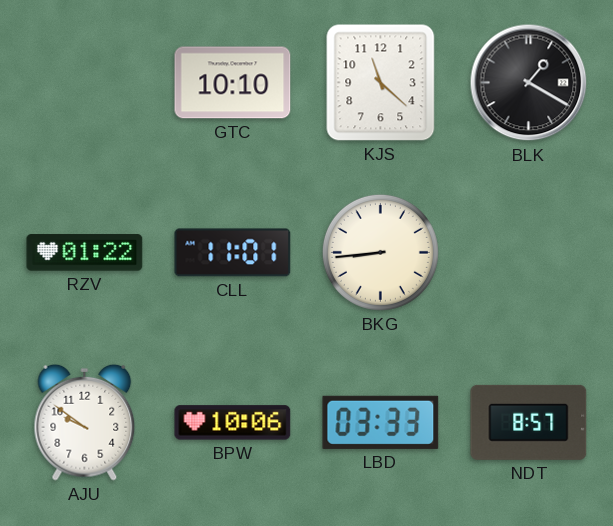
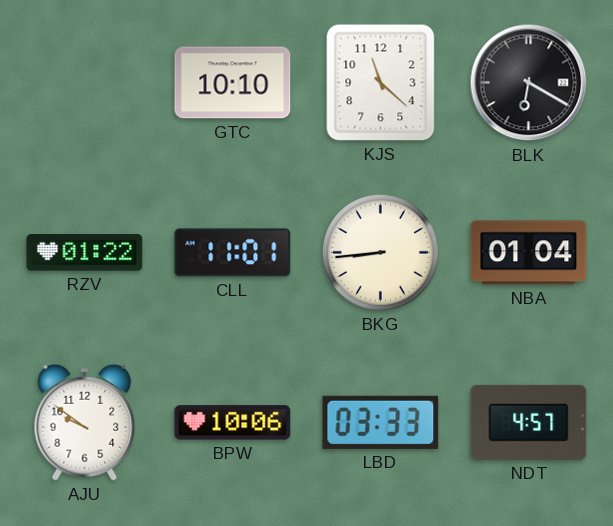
BLK: 1:20 -> 6:20
NBA: none -> 01:04
NDT: 8:57 -> 4:57
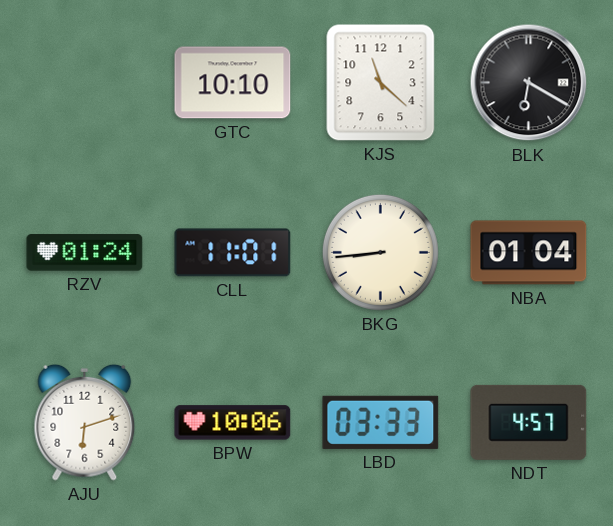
RZV: 01:22 -> 01:24
AJU: 9:51 -> 6:12
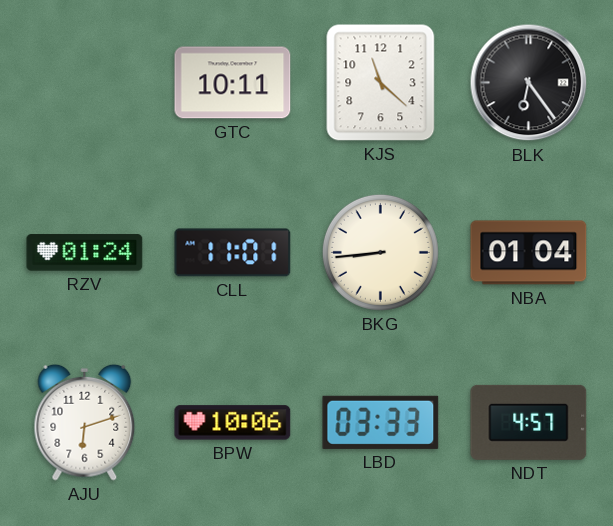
GTC: 10:10 -> 10:11
BLK: 6:20 -> 6:24
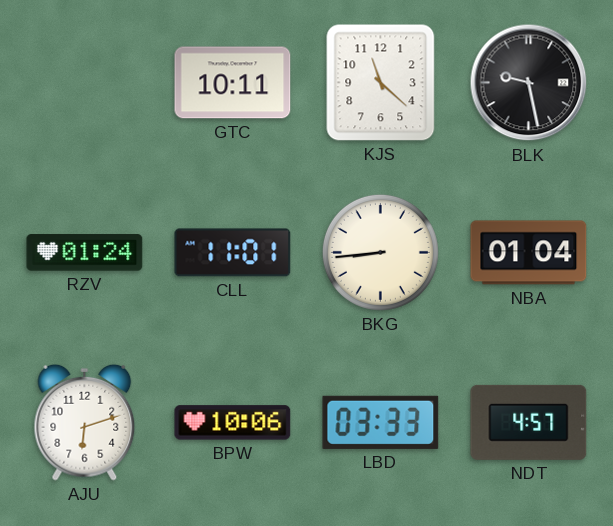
BLK: 6:24 -> 9:28
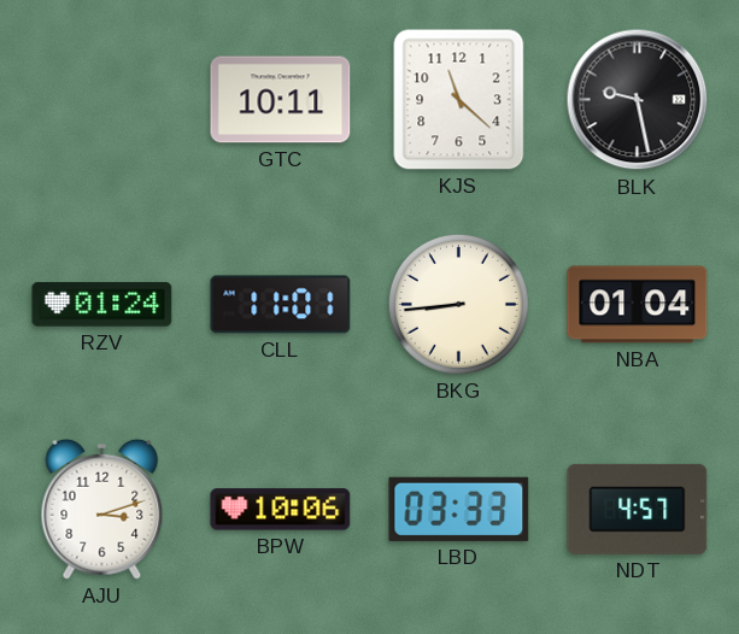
AJU: 6:12 -> 3:12
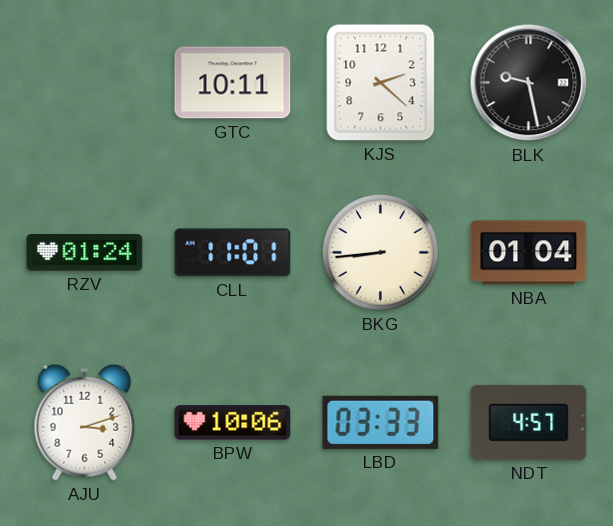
KJS: 11:22 -> 2:22
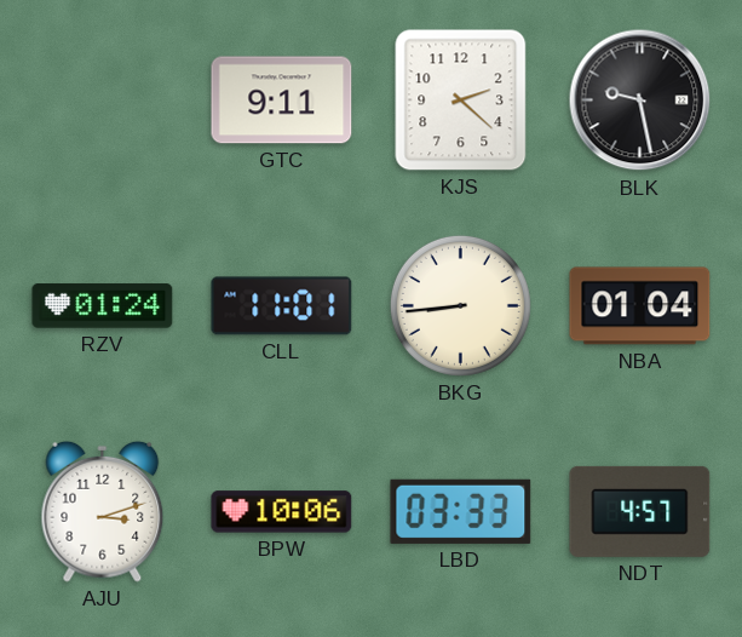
GTC: 10:11 -> 9:11
